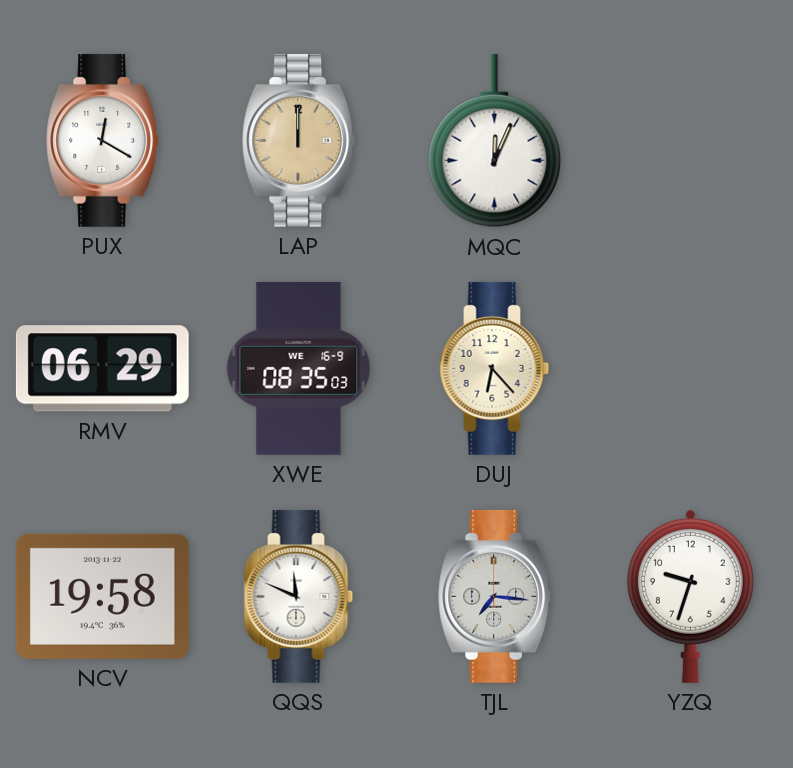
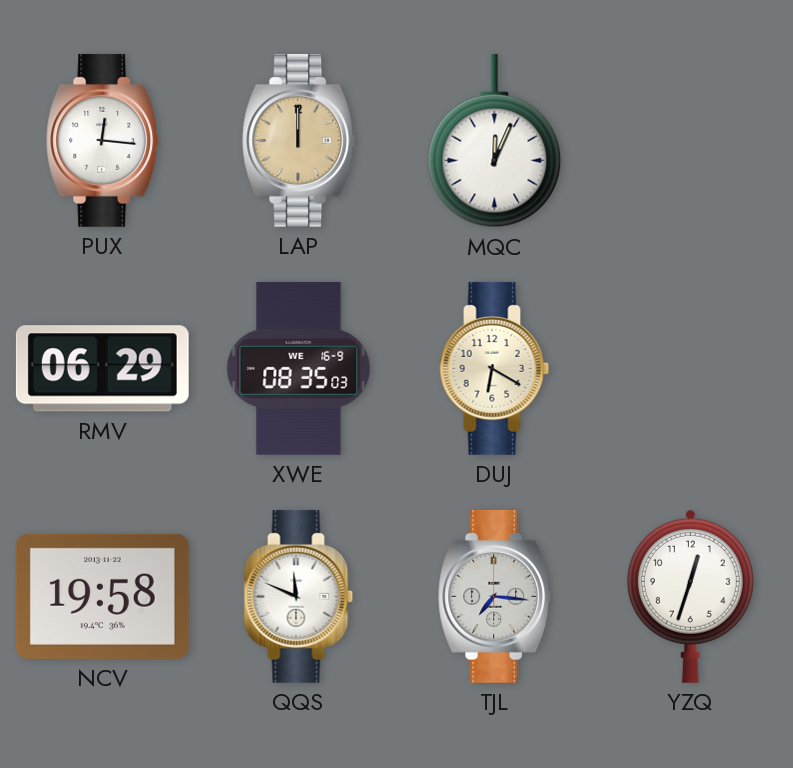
PUX: 12:20 -> 12:16
DUJ: 6:23 -> 6:20
YZQ: 9:33 -> 12:33
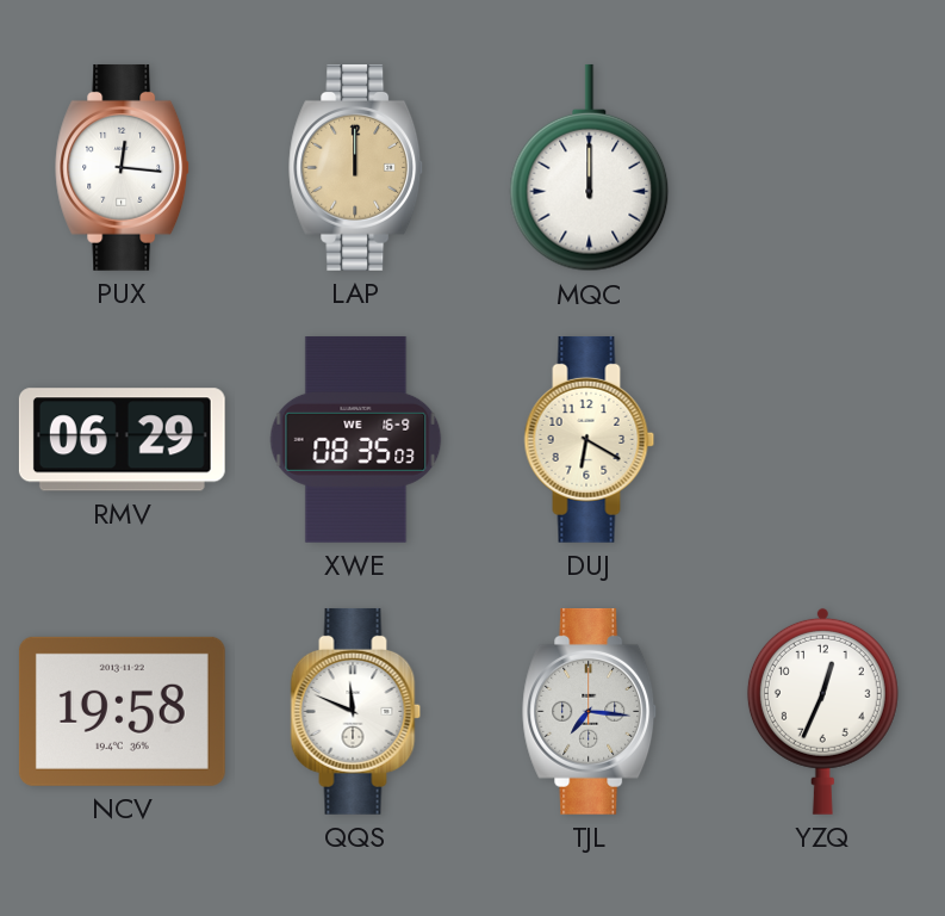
MQC: 12:04 -> 12:00
YZQ: 12:33 -> 12:34
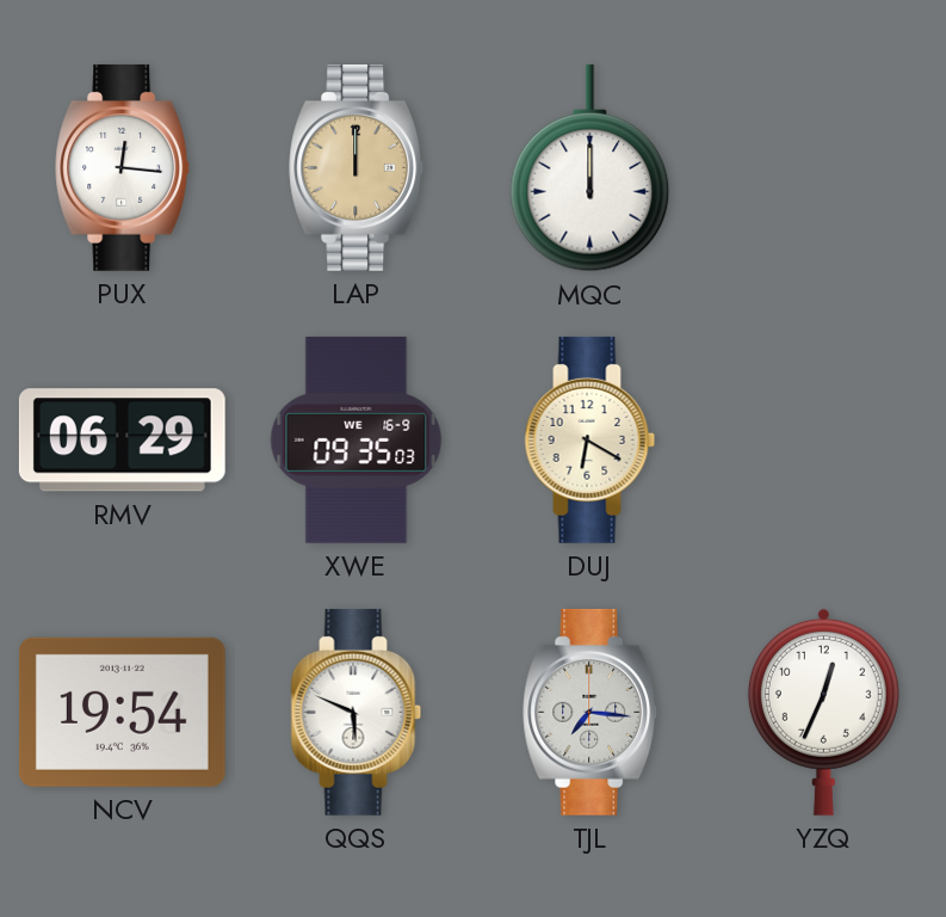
XWE: 08:35 -> 09:35
NCV: 19:58 -> 19:54
QQS: 11:49 -> 5:49
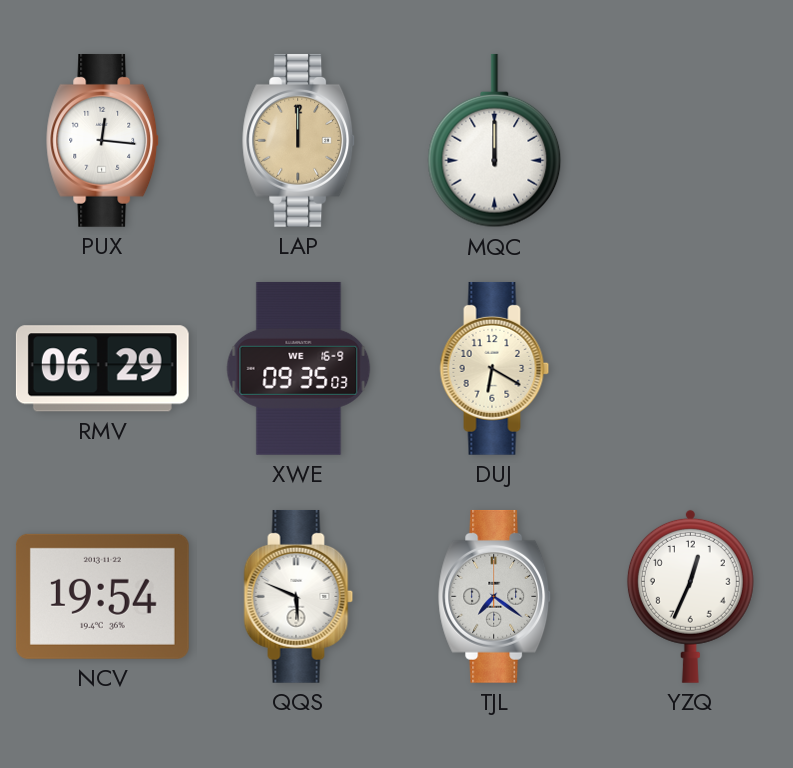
TJL: 7:16 -> 7:21
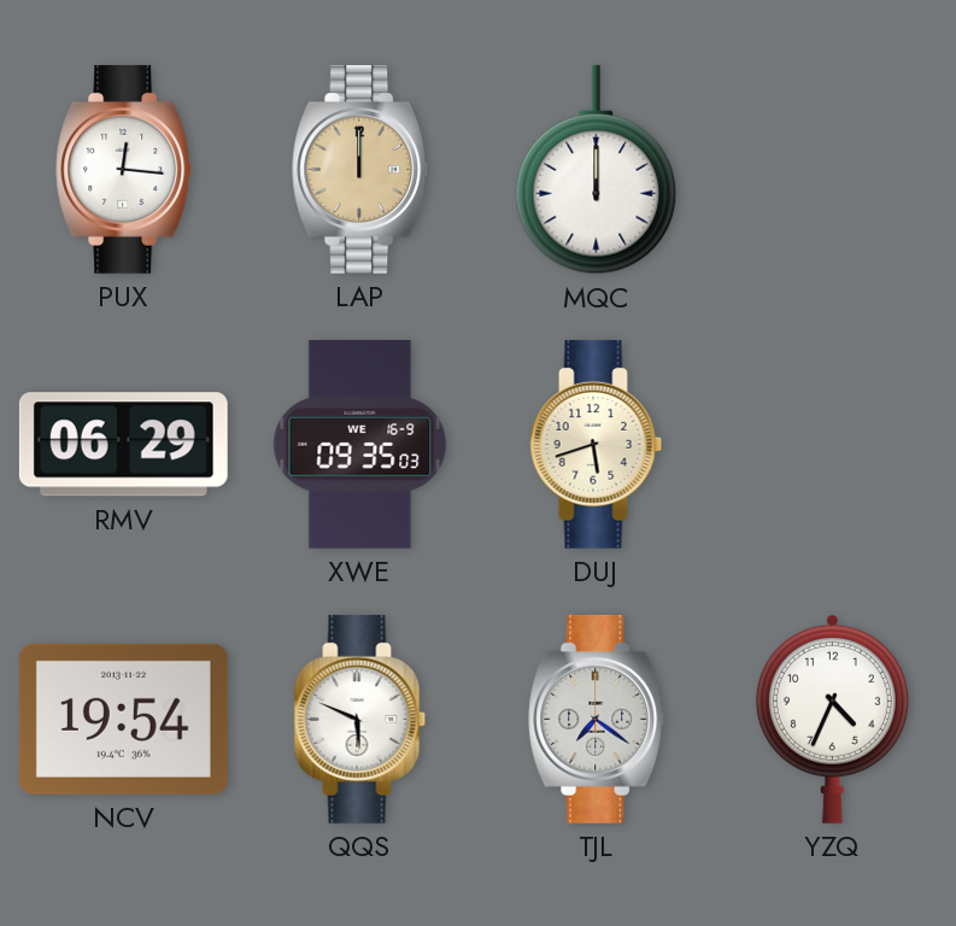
DUJ: 6:20 -> 5:42
YZQ: 12:34 -> 4:34
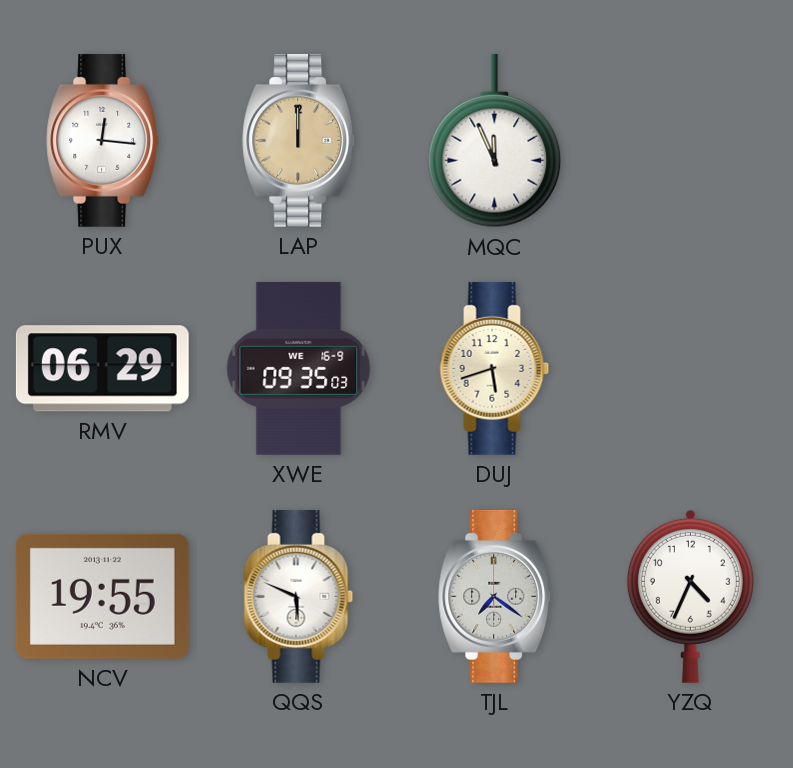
MQC: 12:00 -> 11:56
NCV: 19:54 -> 19:55
